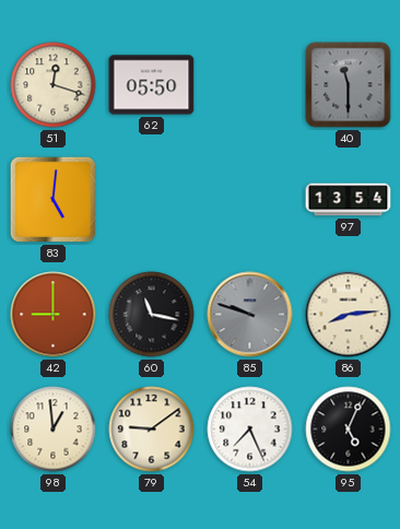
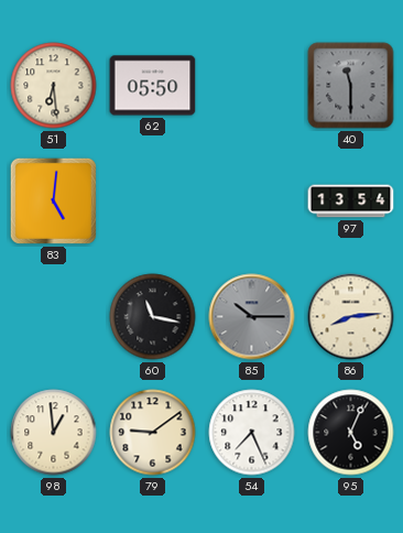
51: 12:18 -> 6:29
42: 9:00 -> none
85: 9:48 -> 10:15
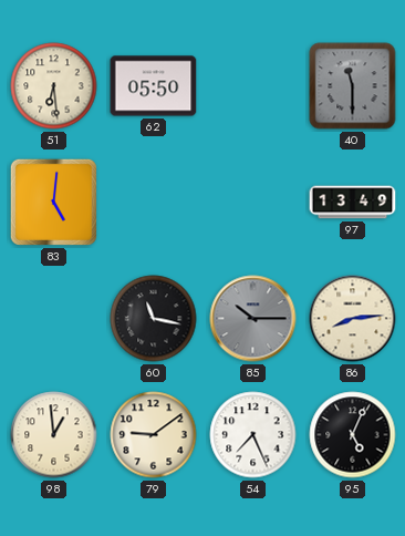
97: 13:54 -> 13:49
